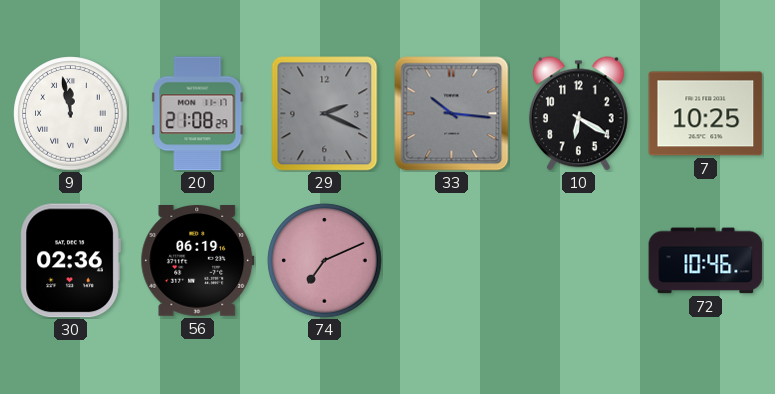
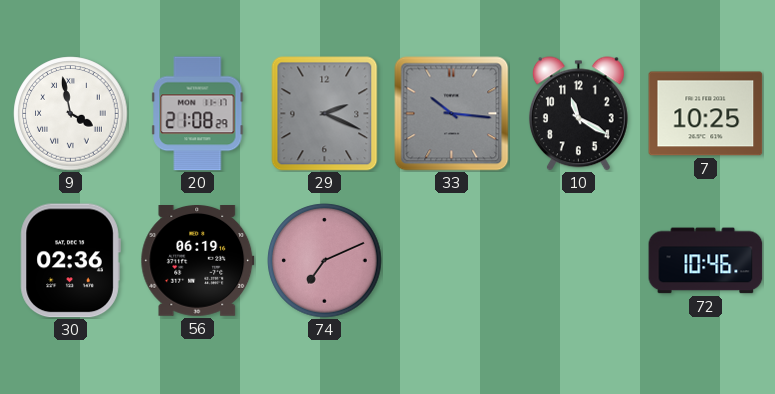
9: 11:58 -> 3:58
10: 6:20 -> 11:20
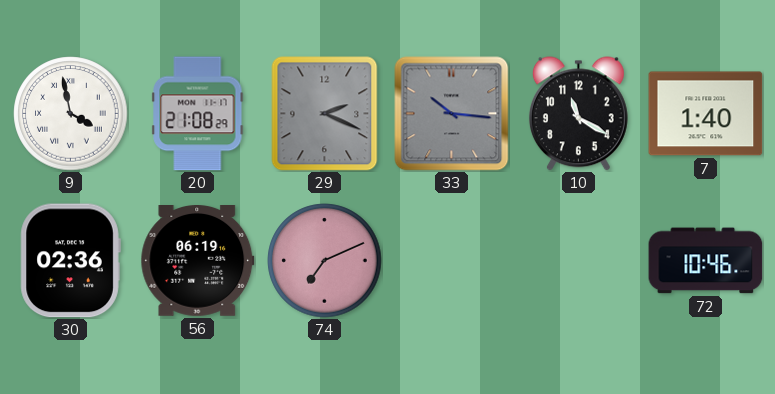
7: 10:25 -> 1:40
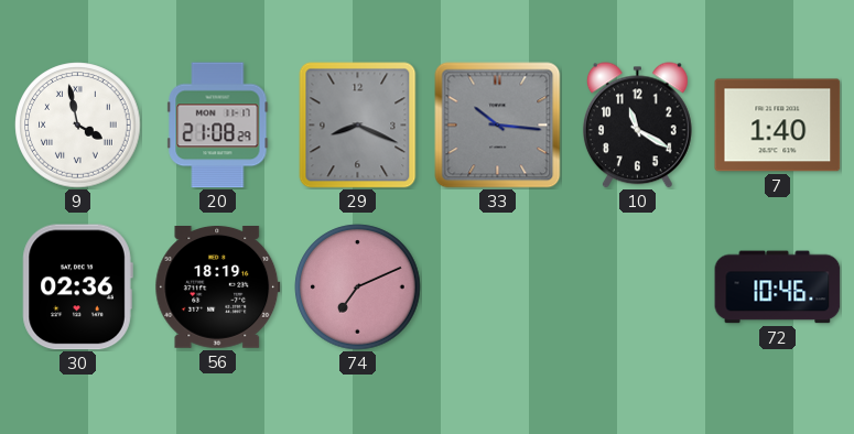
29: 2:19 -> 8:19
56: 06:19 -> 18:19
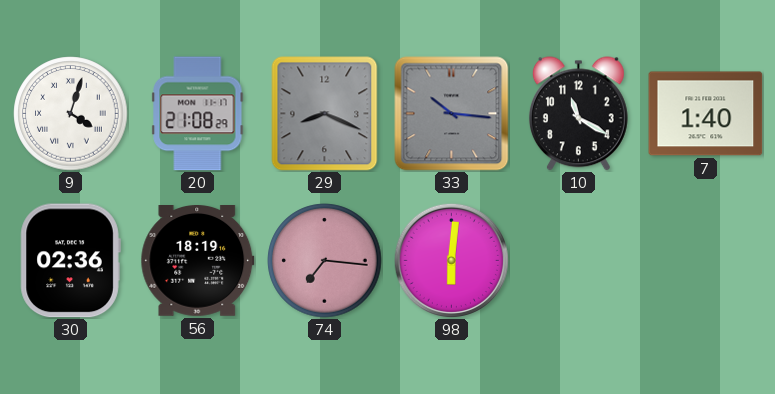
9: 3:58 -> 4:03
74: 7:11 -> 7:16
98: none -> 6:01
72: 10:46 -> none
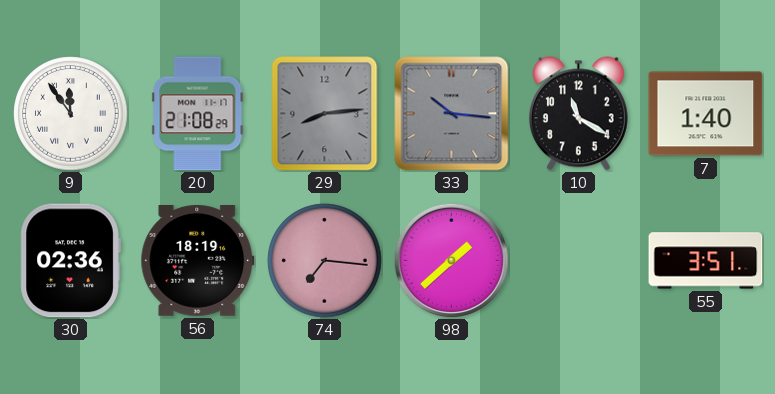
9: 4:03 -> 11:54
29: 8:19 -> 8:14
98: 6:01 -> 1:38
55: none -> 3:51
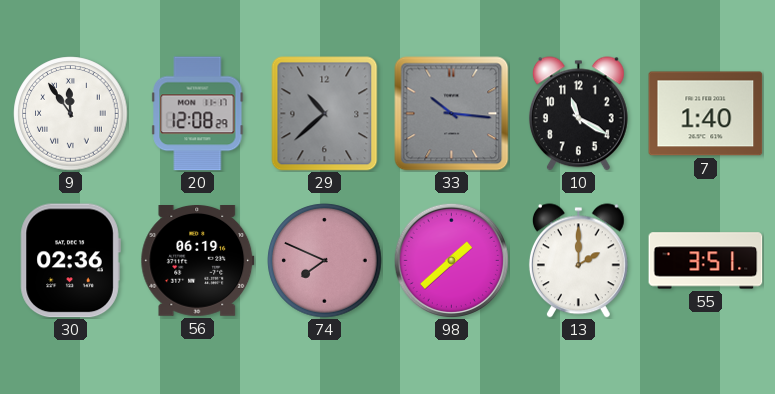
20: 21:08 -> 12:08
29: 8:14 -> 10:38
56: 18:19 -> 06:19
74: 7:16 -> 7:49
13: none -> 2:00
